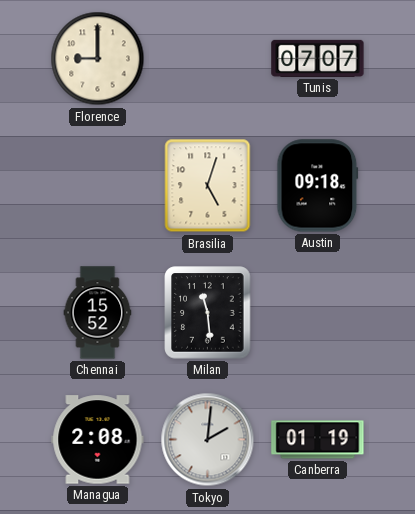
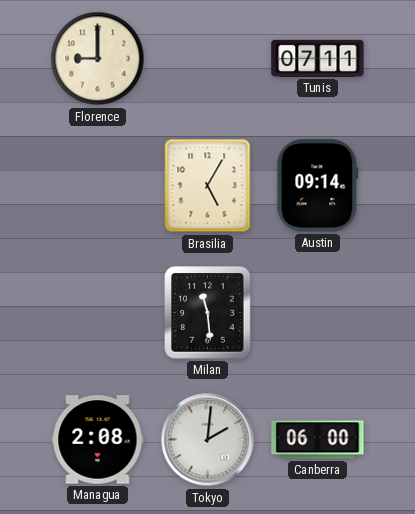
Tunis: 07:07 -> 07:11
Brasilia: 5:03 -> 5:05
Austin: 09:18 -> 09:14
Chennai: 15:52 -> none
Canberra: 01:19 -> 06:00
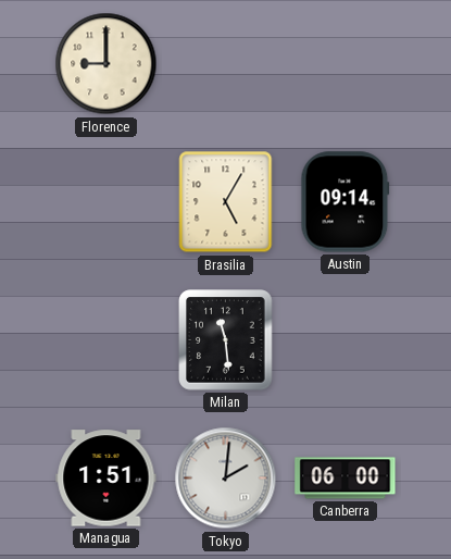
Tunis: 07:11 -> none
Managua: 2:08 -> 1:51
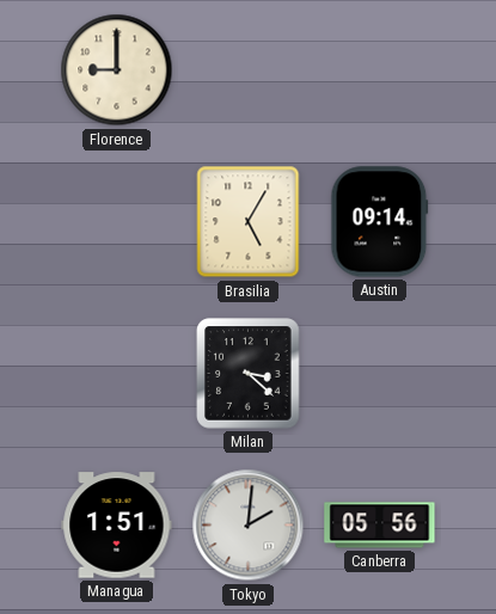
Milan: 11:29 -> 3:22
Canberra: 06:00 -> 05:56
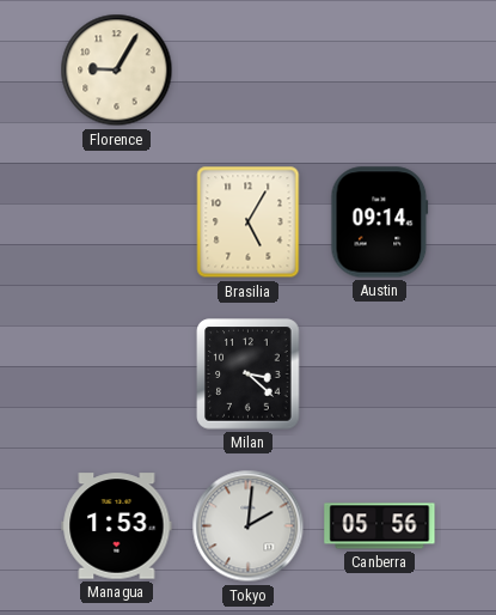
Florence: 9:00 -> 9:05
Managua: 1:51 -> 1:53
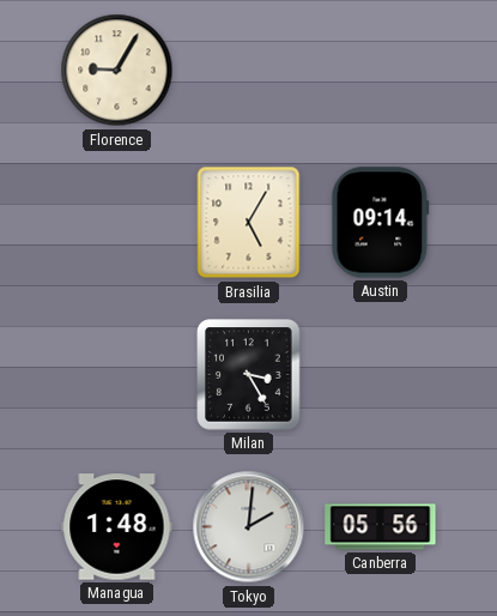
Milan: 3:22 -> 3:25
Managua: 1:53 -> 1:48
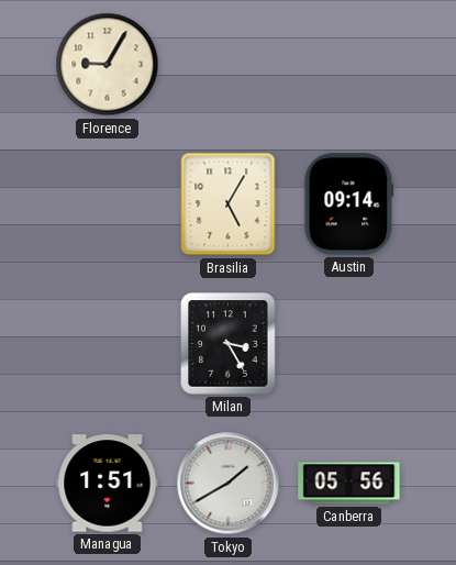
Managua: 1:48 -> 1:51
Tokyo: 2:01 -> 1:40
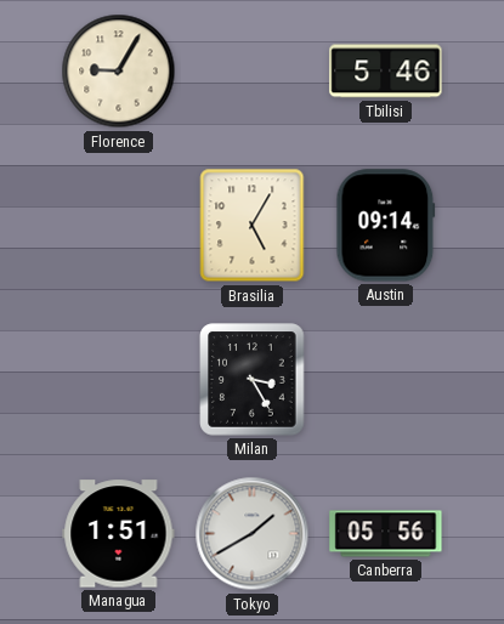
Tbilisi: none -> 5:46
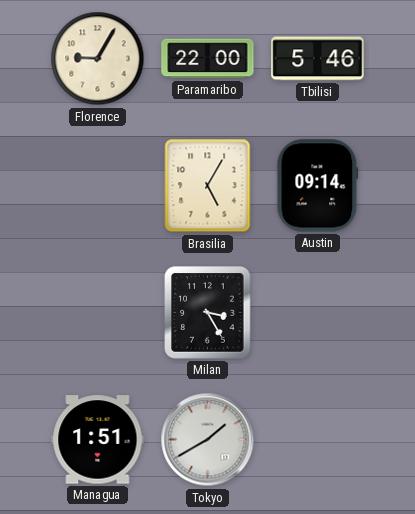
Paramaribo: none -> 22:00
Canberra: 05:56 -> none
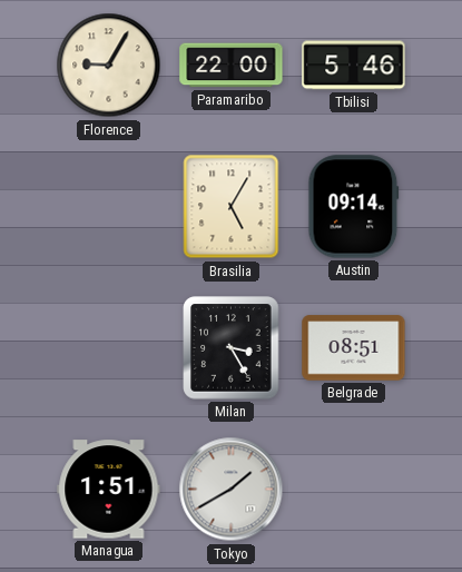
Belgrade: none -> 08:51
